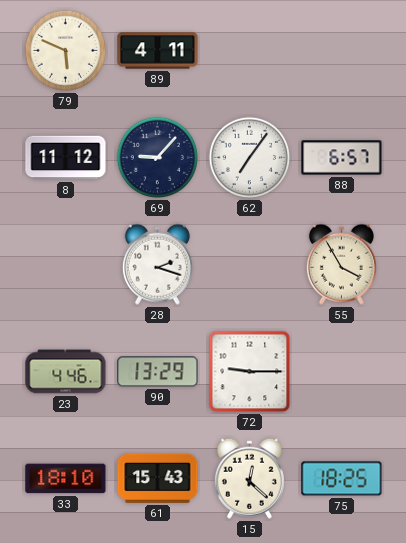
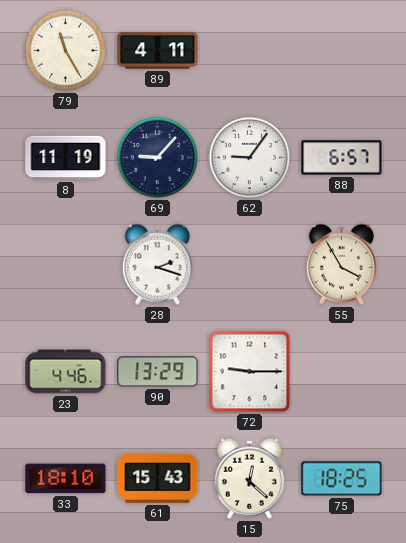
79: 5:49 -> 11:25
8: 11:12 -> 11:19
62: 7:06 -> 9:06
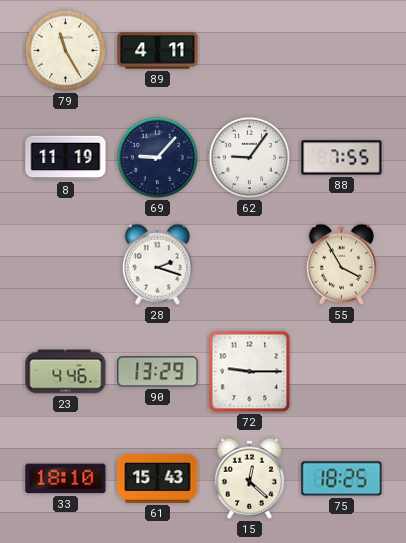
88: 6:57 -> 7:55
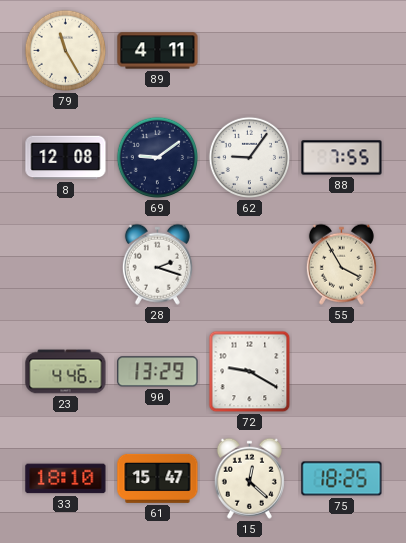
8: 11:19 -> 12:08
69: 9:07 -> 9:09
72: 9:15 -> 9:20
61: 15:43 -> 15:47
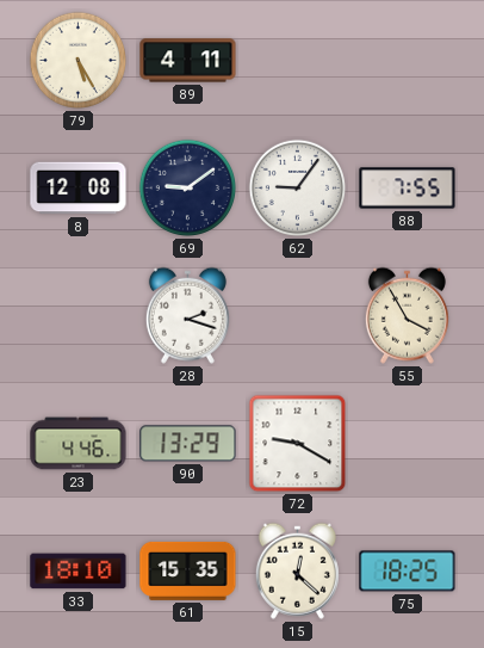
79: 11:25 -> 5:25
61: 15:47 -> 15:35
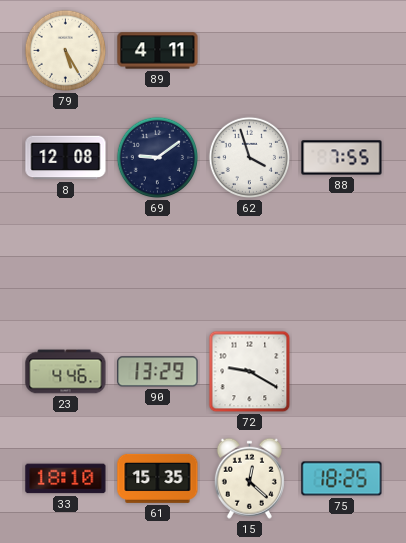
62: 9:06 -> 3:57
28: 2:18 -> none
55: 3:55 -> none
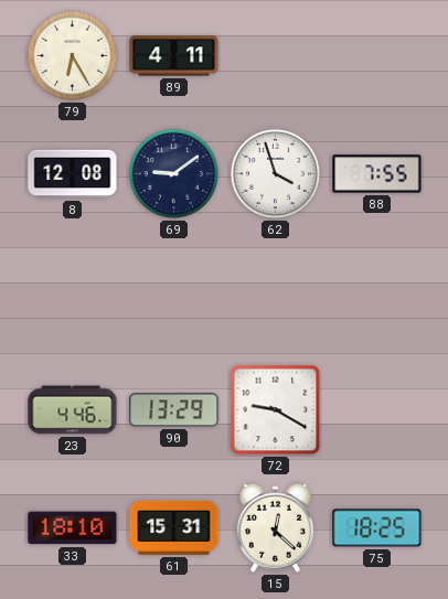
79: 5:25 -> 6:25
61: 15:35 -> 15:31
